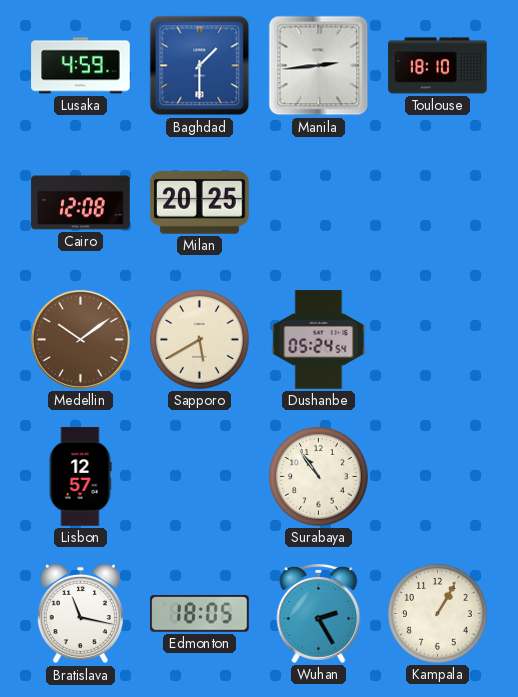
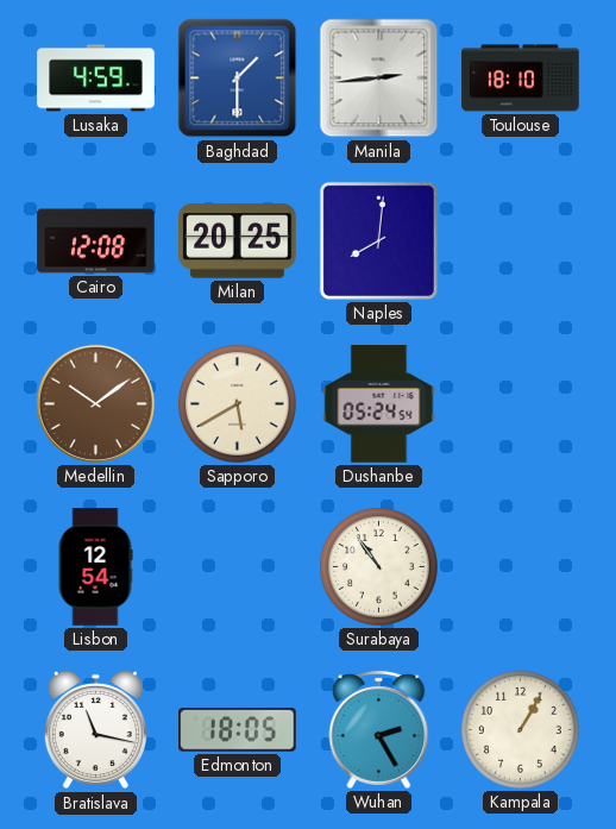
Naples: none -> 8:01
Lisbon: 12:57 -> 12:54
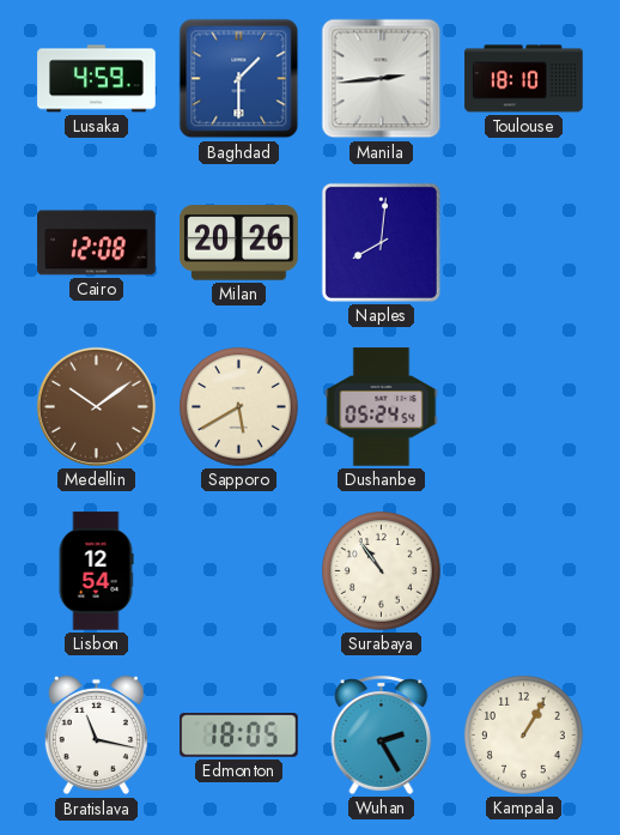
Milan: 20:25 -> 20:26
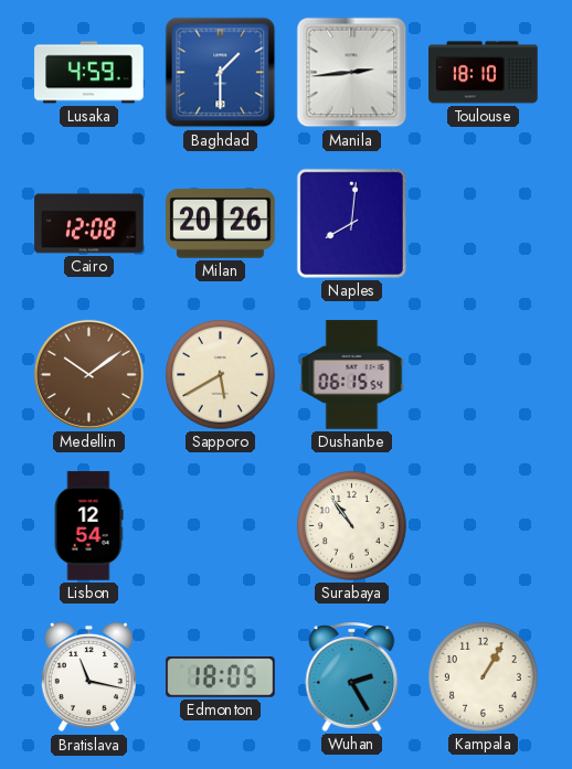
Dushanbe: 05:24 -> 06:15
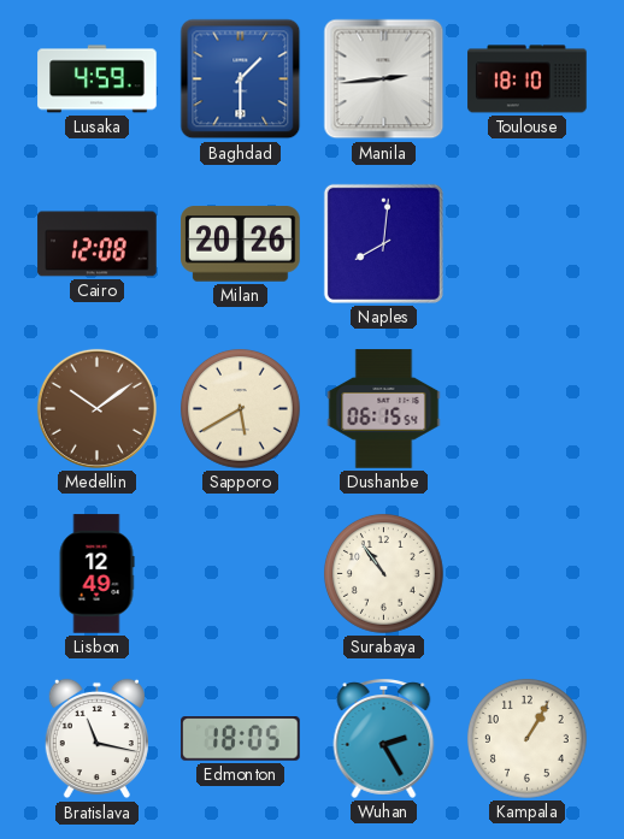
Lisbon: 12:54 -> 12:49
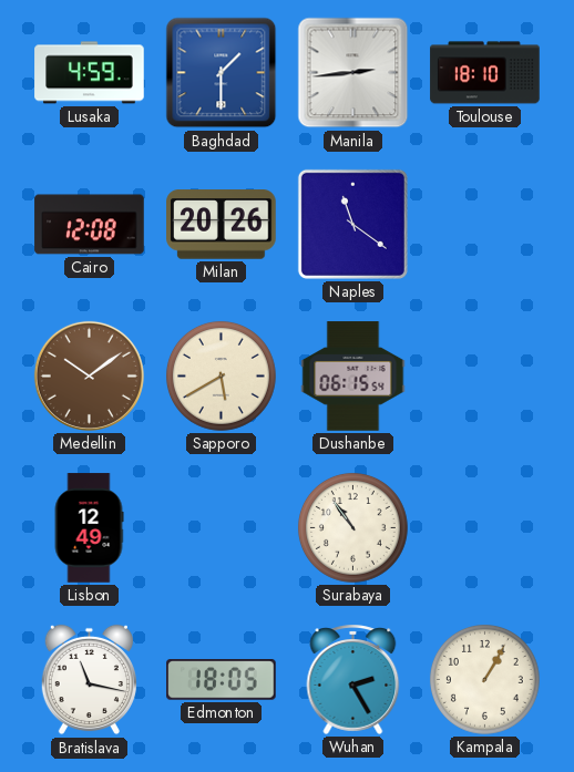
Naples: 8:01 -> 11:21
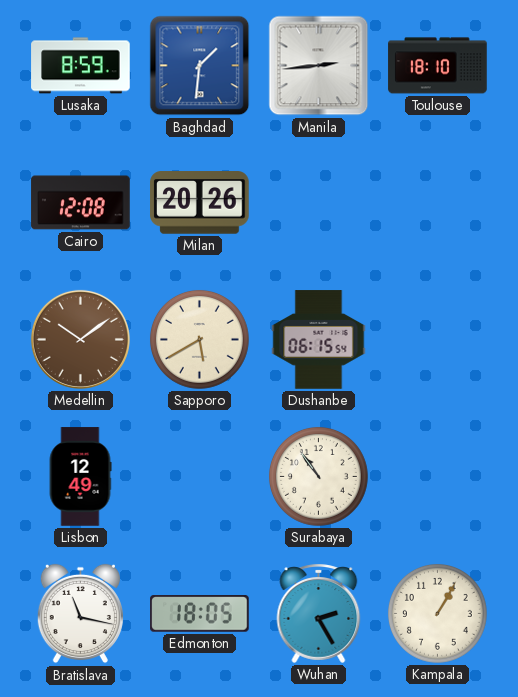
Lusaka: 4:59 -> 8:59
Baghdad: 1:30 -> 1:31
Naples: 11:21 -> none
